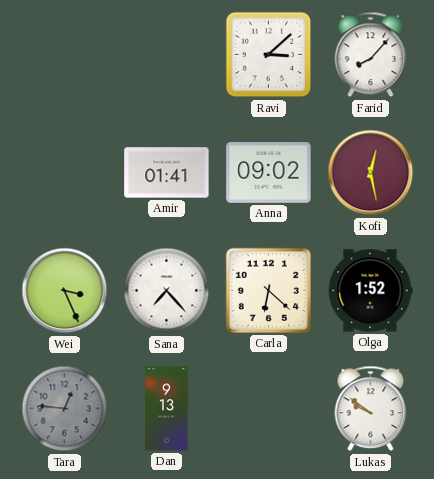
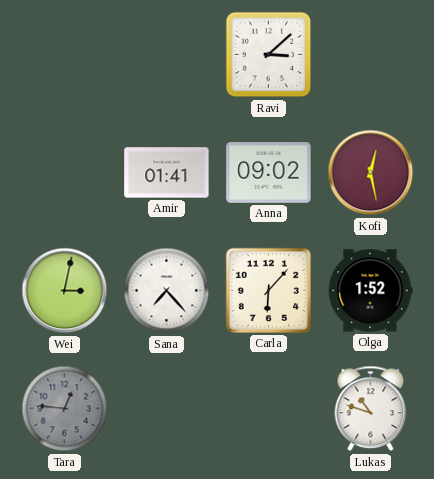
Farid: 8:07 -> none
Wei: 3:26 -> 3:02
Carla: 6:22 -> 6:07
Dan: 9:13 -> none
Lukas: 9:51 -> 10:48
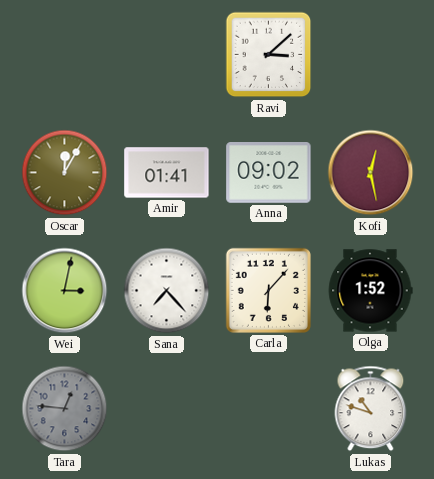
Oscar: none -> 12:05
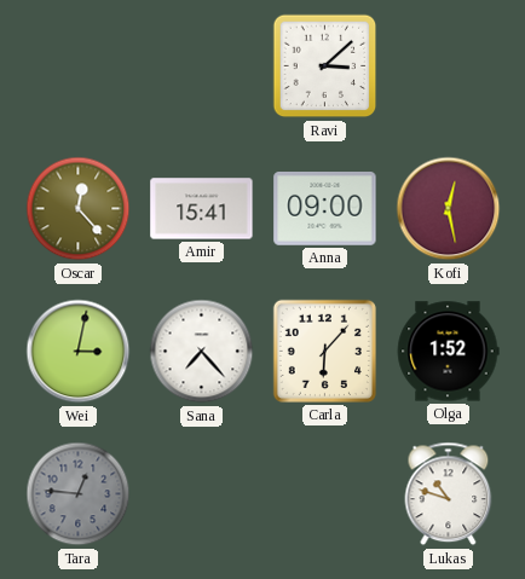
Oscar: 12:05 -> 12:23
Amir: 01:41 -> 15:41
Anna: 09:02 -> 09:00
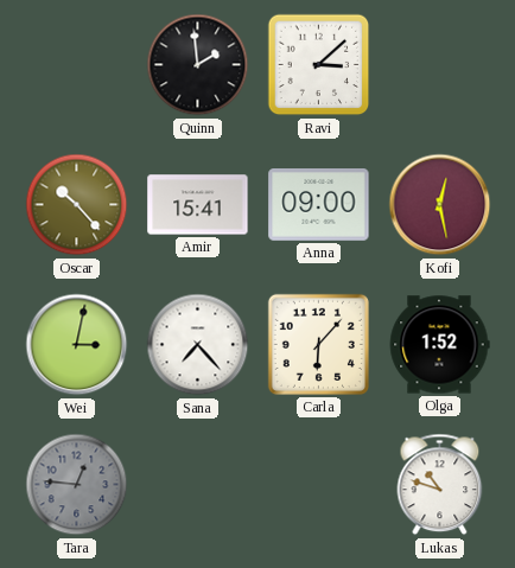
Quinn: none -> 1:59
Oscar: 12:23 -> 10:23
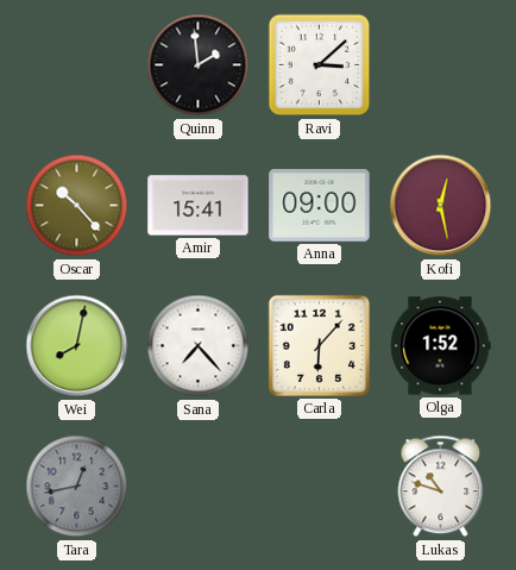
Wei: 3:02 -> 8:02
Tara: 12:46 -> 12:43
